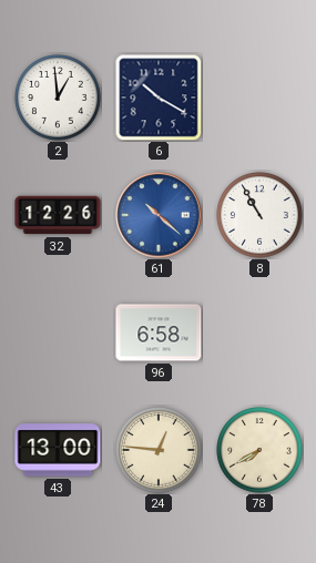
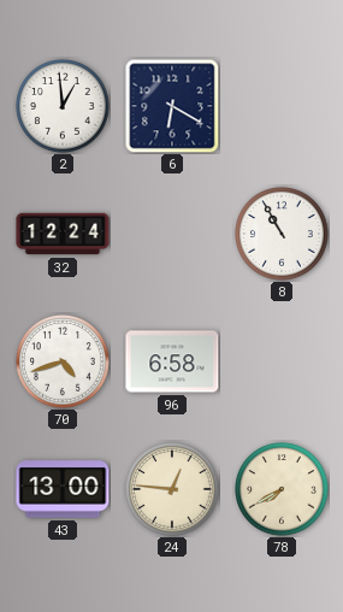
6: 10:20 -> 6:20
32: 12:26 -> 12:24
61: 10:22 -> none
70: none -> 4:42
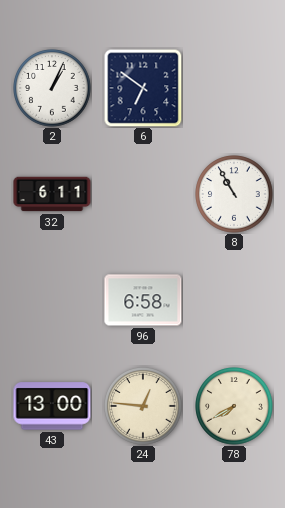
2: 12:59 -> 1:04
6: 6:20 -> 6:51
32: 12:24 -> 6:11
70: 4:42 -> none
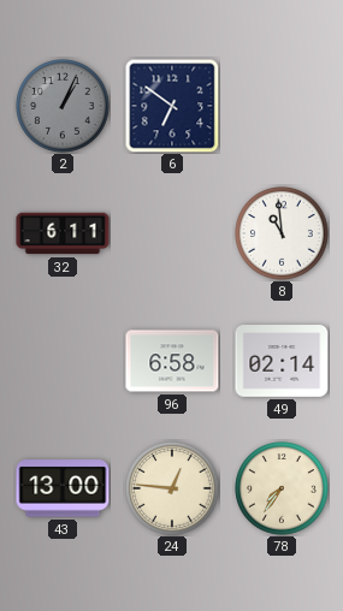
2 dial: white -> grey
8: 10:55 -> 10:59
49: none -> 02:14
78: 7:40 -> 7:36
